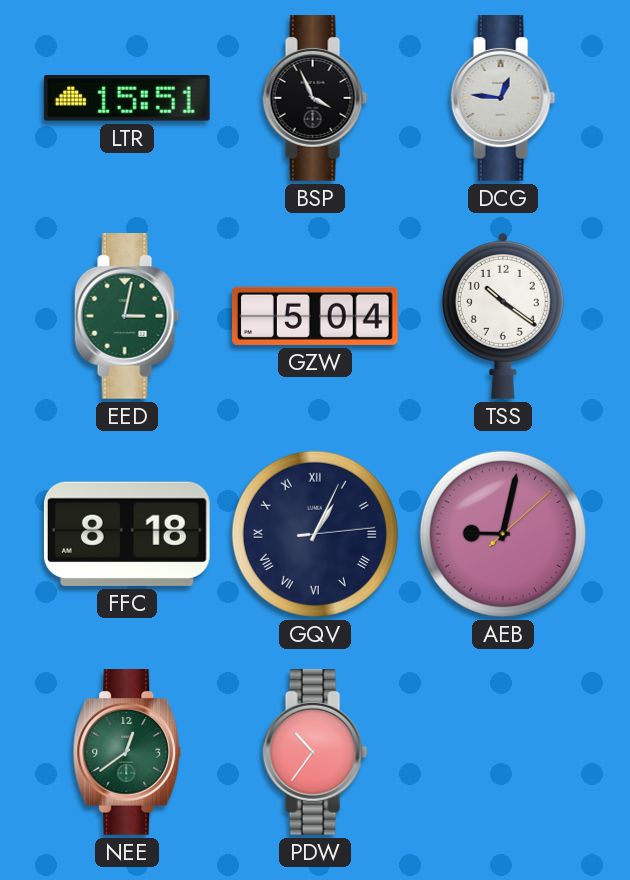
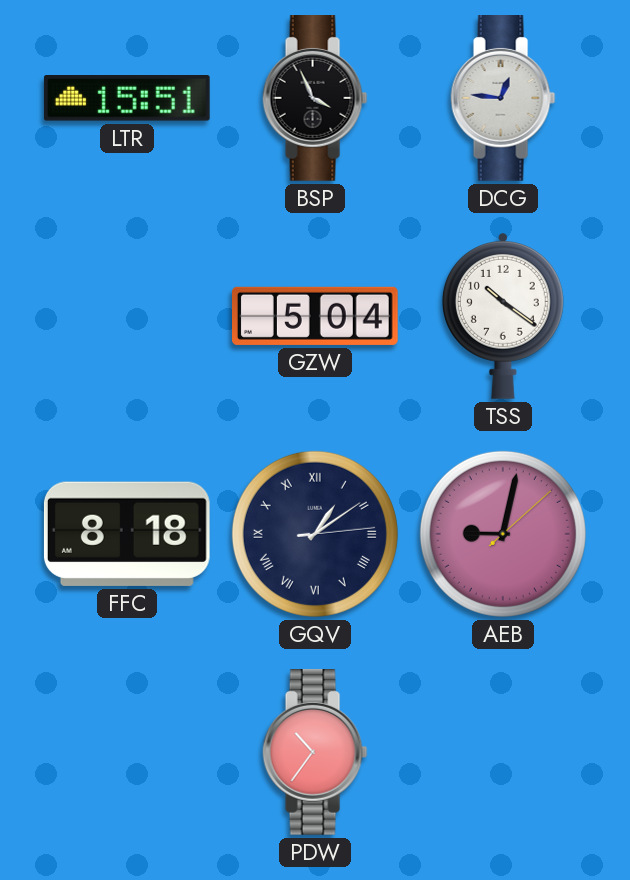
EED: 3:02 -> none
GQV: 1:04 -> 1:09
NEE: 12:39 -> none
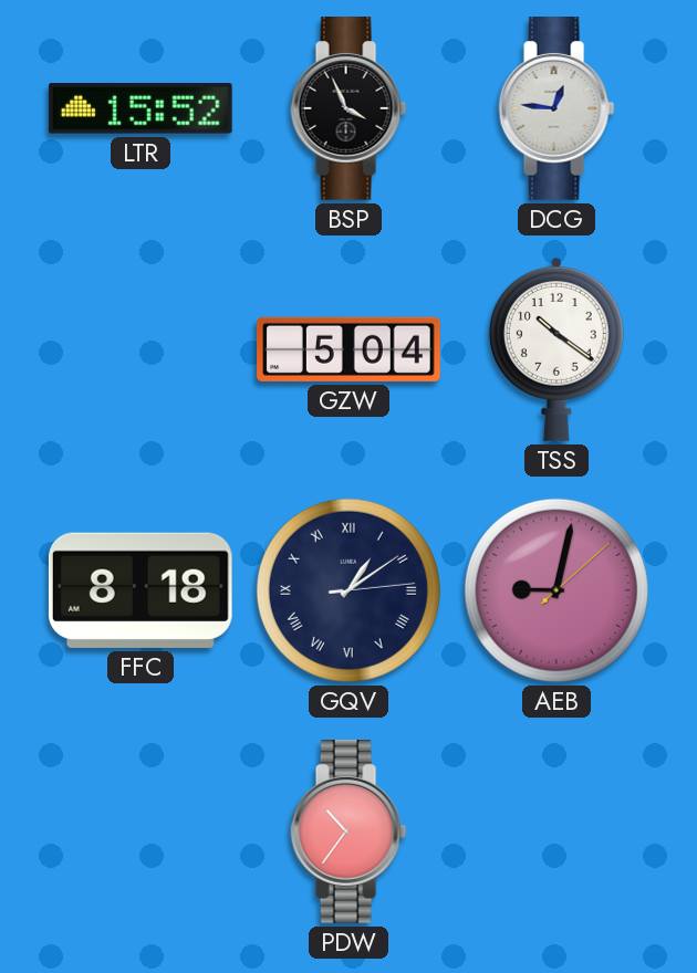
LTR: 15:51 -> 15:52
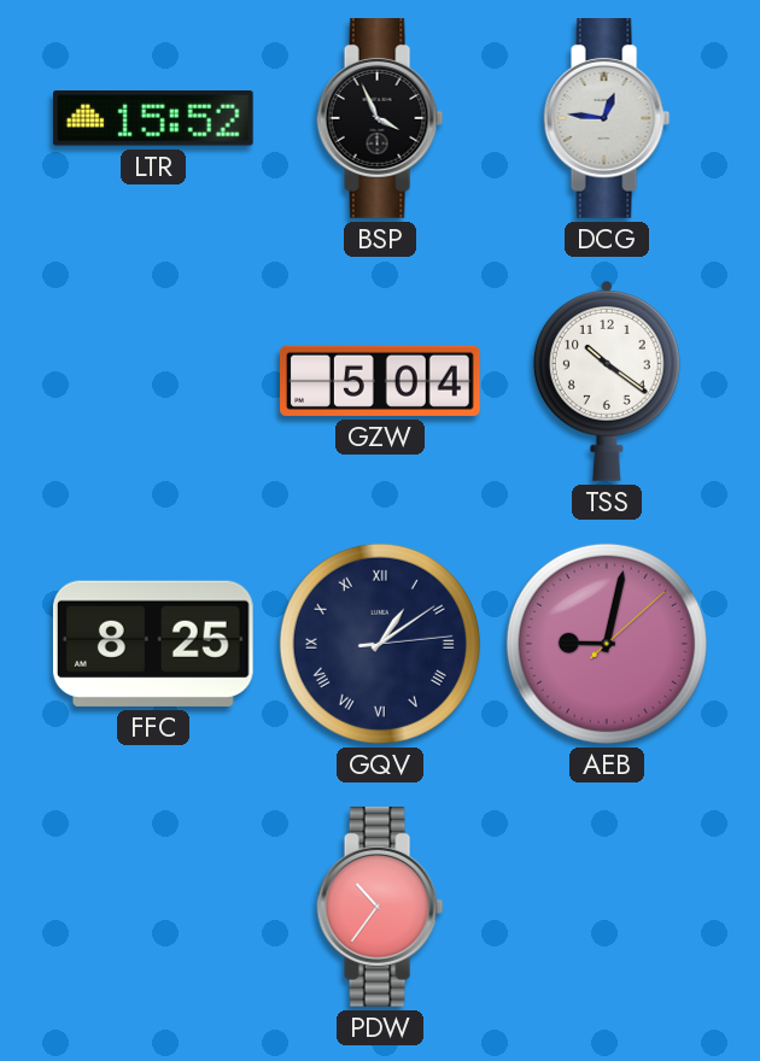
FFC: 8:18 -> 8:25
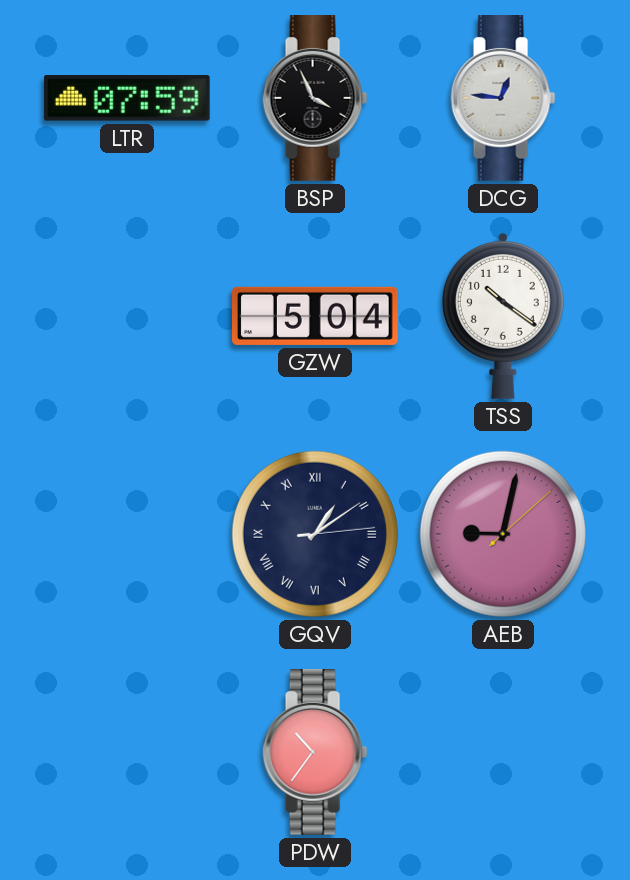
LTR: 15:52 -> 07:59
FFC: 8:25 -> none
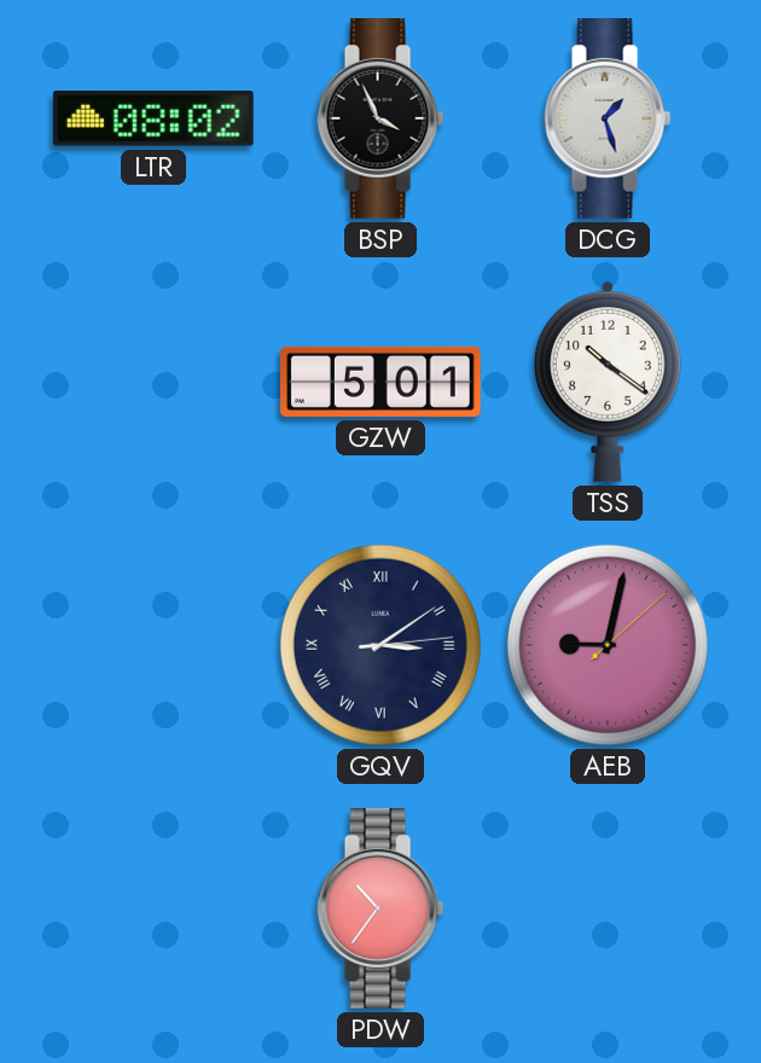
LTR: 07:59 -> 08:02
DCG: 12:46 -> 1:27
GZW: 5:04 -> 5:01
GQV: 1:09 -> 3:09
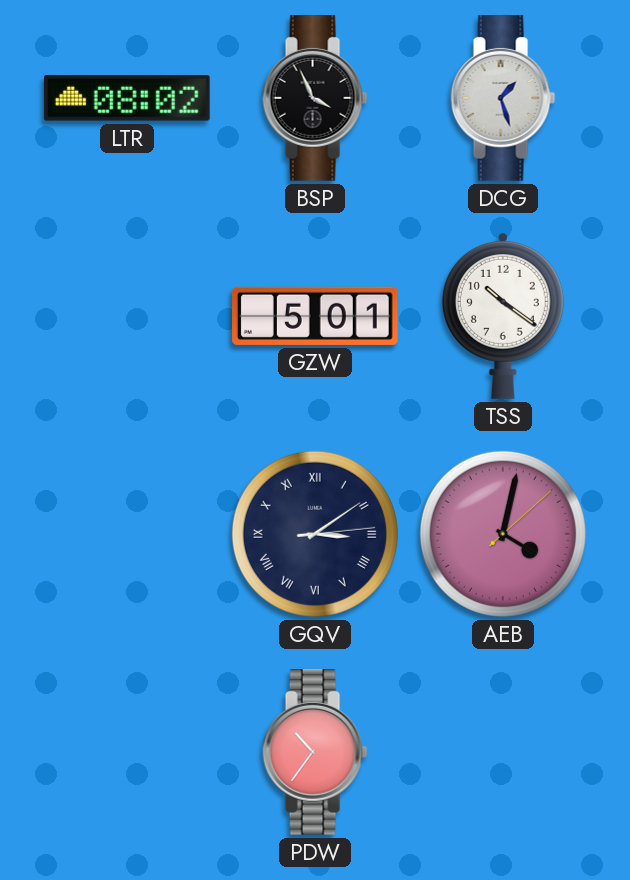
AEB: 9:02 -> 4:02
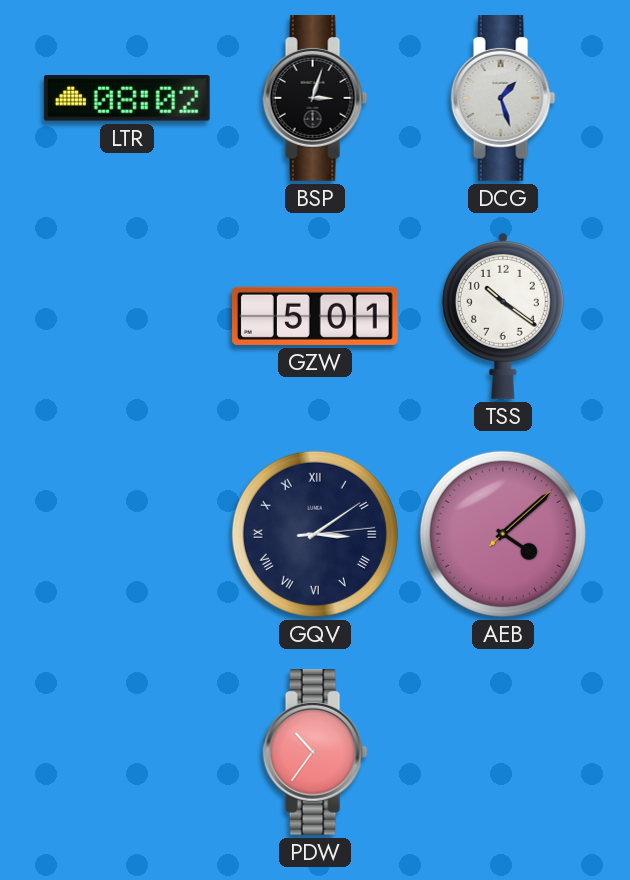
BSP: 3:56 -> 3:03
AEB: 4:02 -> 4:08
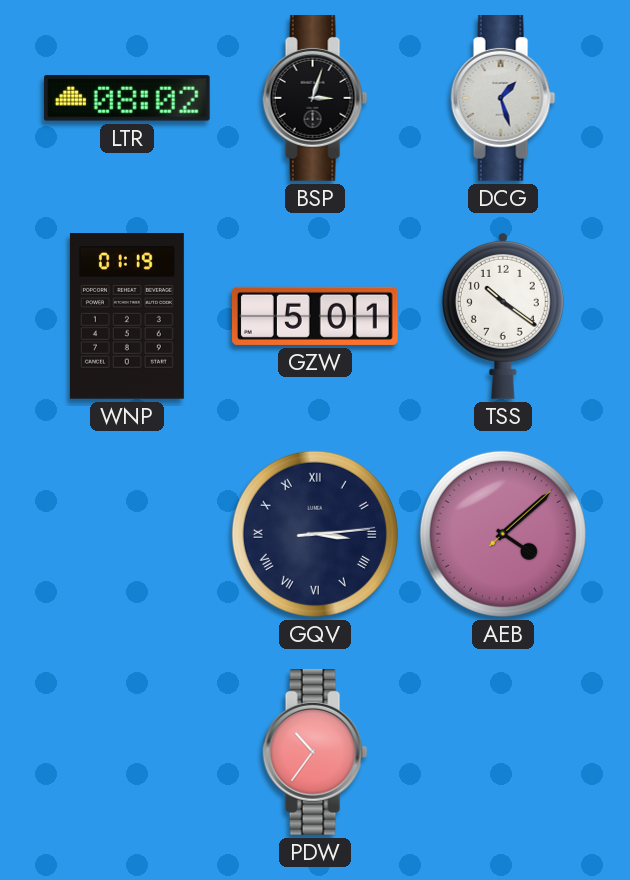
WNP: none -> 01:19
GQV: 3:09 -> 3:14
